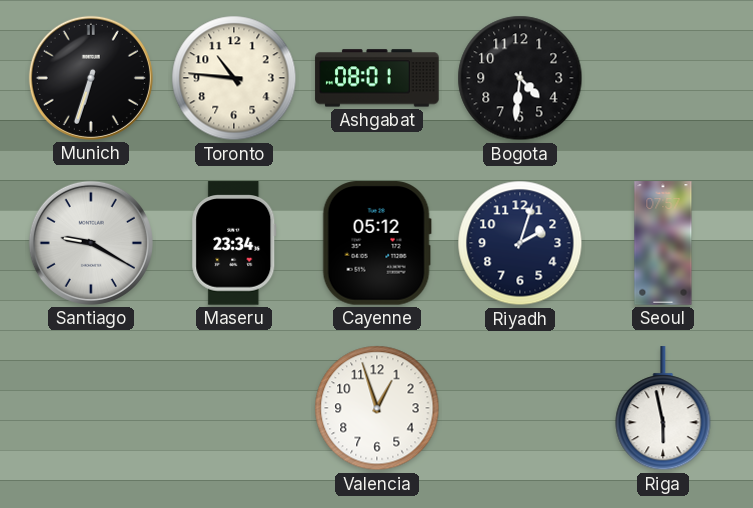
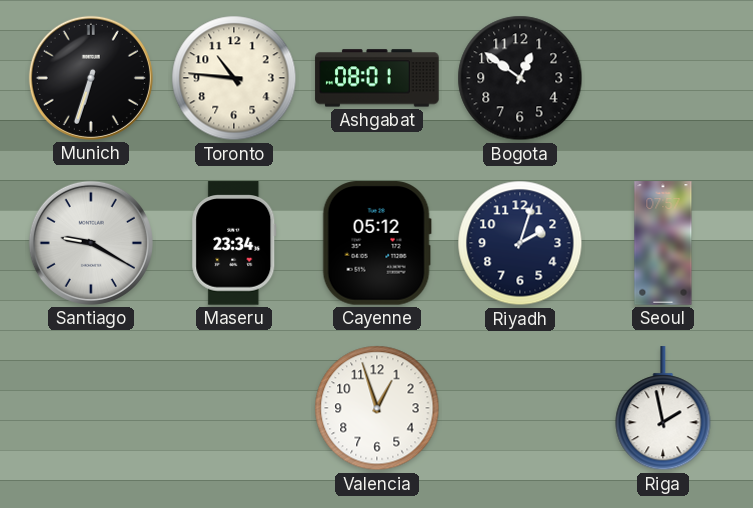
Bogota: 4:31 -> 12:51
Riga: 5:58 -> 1:58
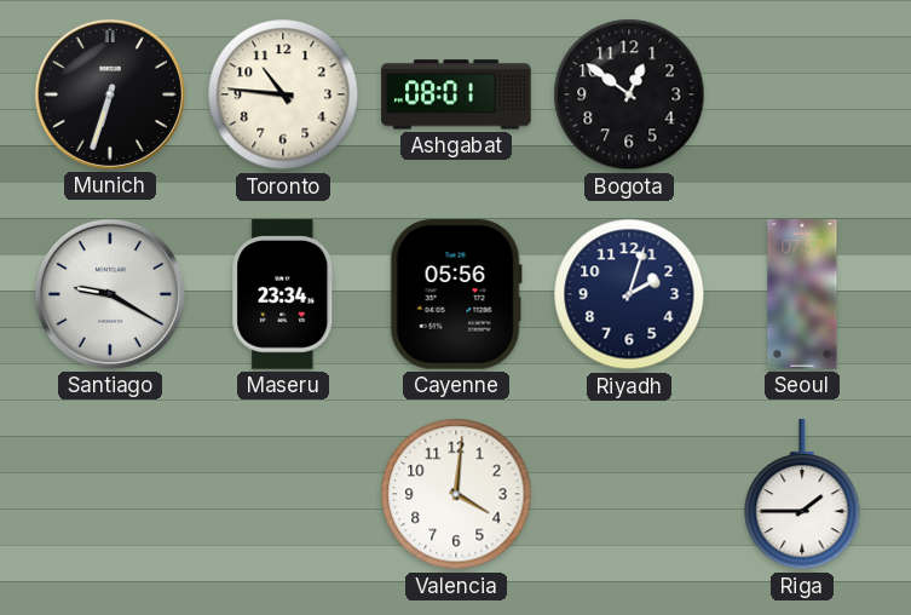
Cayenne: 05:12 -> 05:56
Valencia: 12:57 -> 4:01
Riga: 1:58 -> 1:45
